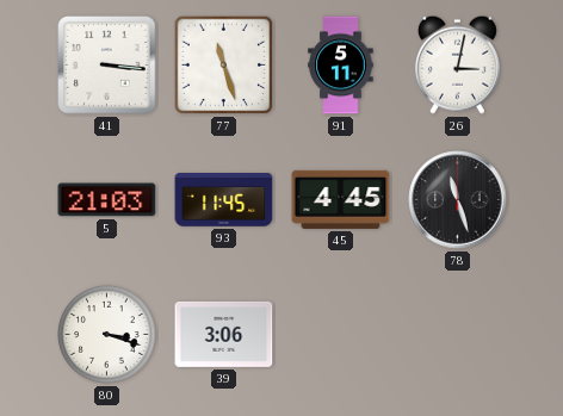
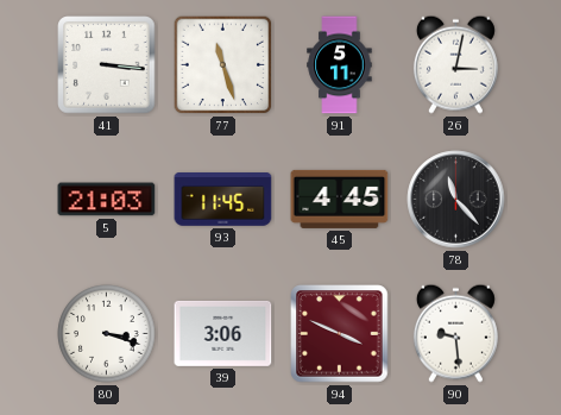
78: 11:27 -> 11:23
94: none -> 3:49
90: none -> 9:29
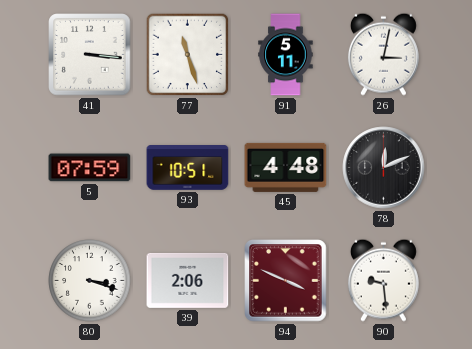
5: 21:03 -> 07:59
93: 11:45 -> 10:51
45: 4:45 -> 4:48
78: 11:23 -> 12:11
39: 3:06 -> 2:06
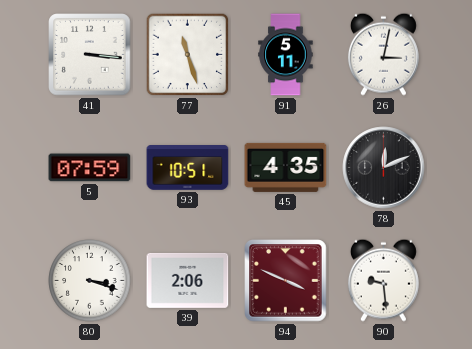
45: 4:48 -> 4:35
